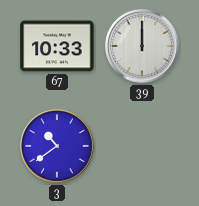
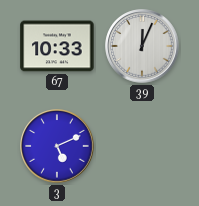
39: 12:00 -> 12:04
3: 10:39 -> 5:11
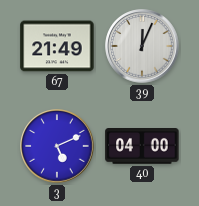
67: 10:33 -> 21:49
40: none -> 04:00
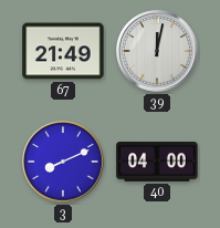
39: 12:04 -> 12:02
3: 5:11 -> 8:11
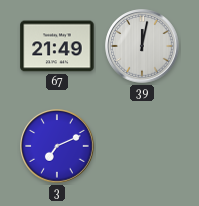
3: 8:11 -> 7:11
40: 04:00 -> none
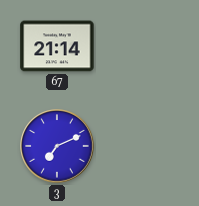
67: 21:49 -> 21:14
39: 12:02 -> none
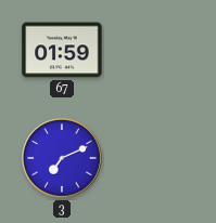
67: 21:14 -> 01:59
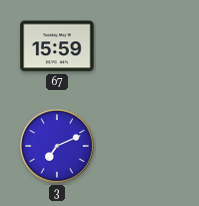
67: 01:59 -> 15:59
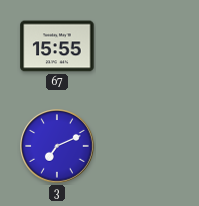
67: 15:59 -> 15:55
